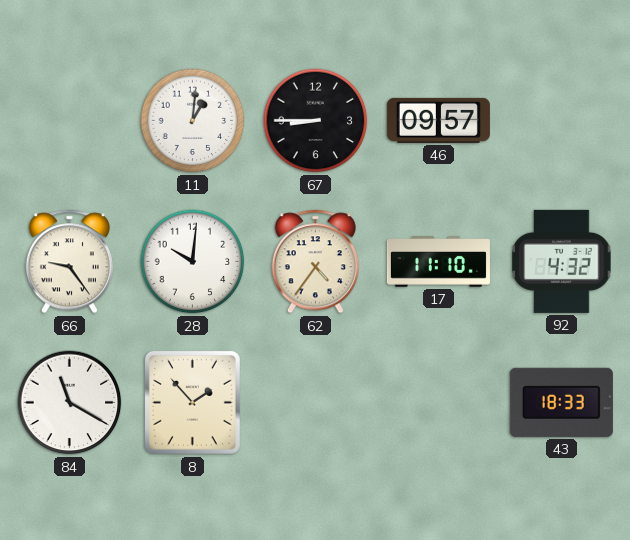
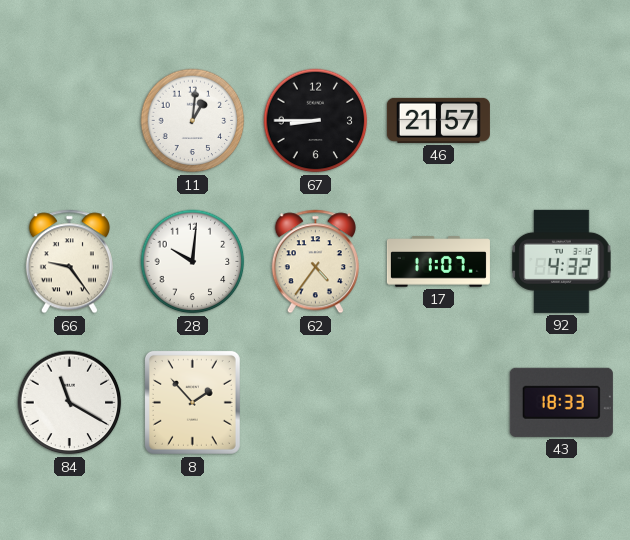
46: 09:57 -> 21:57
17: 11:10 -> 11:07
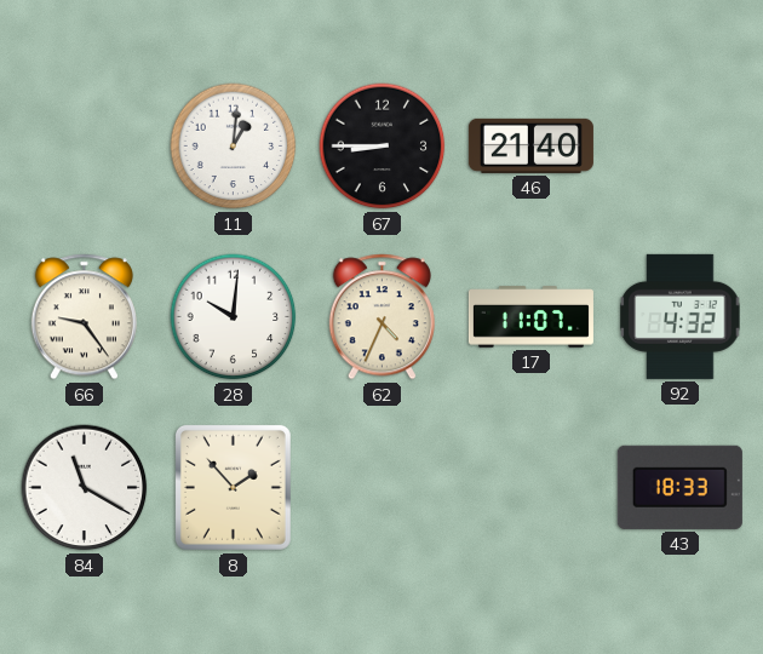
46: 21:57 -> 21:40
62: 4:36 -> 4:34
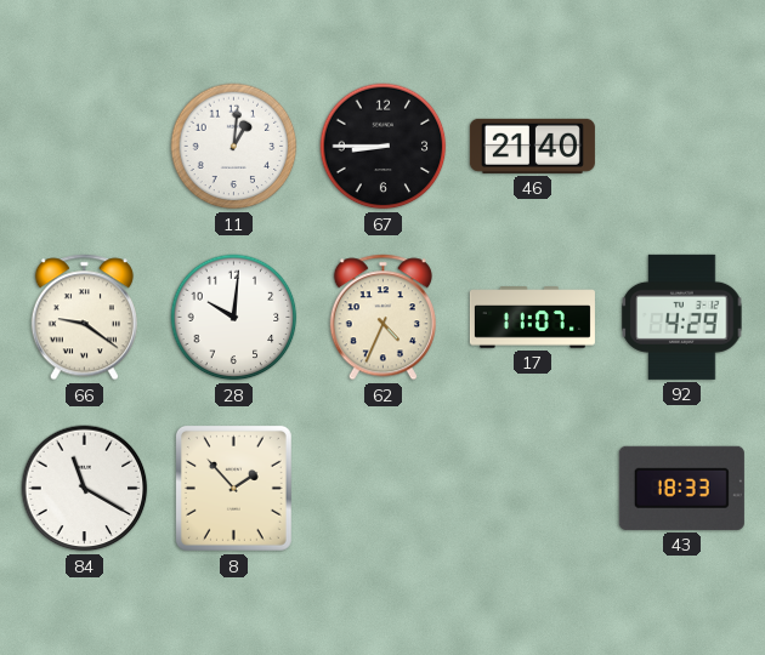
66: 9:24 -> 9:21
92: 4:32 -> 4:29
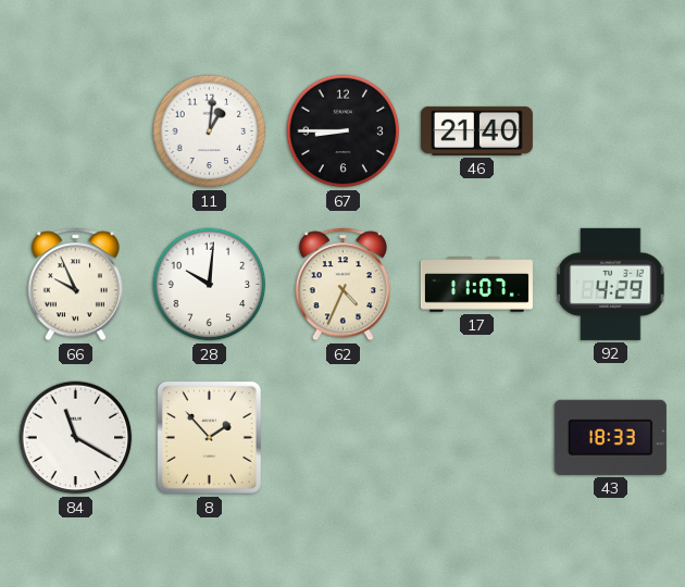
66: 9:21 -> 9:56
